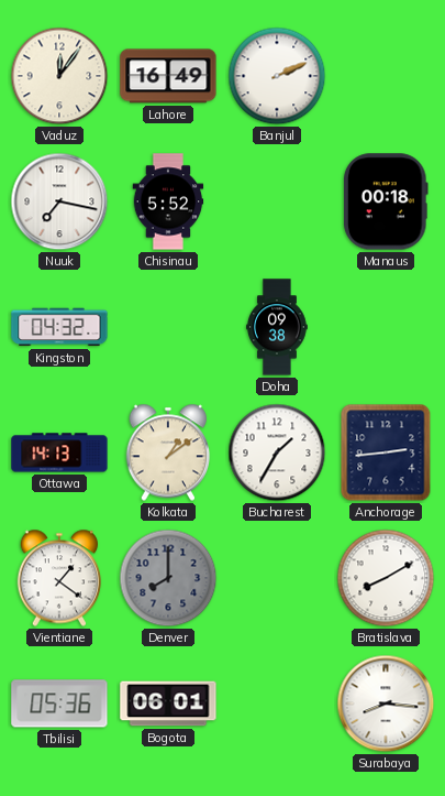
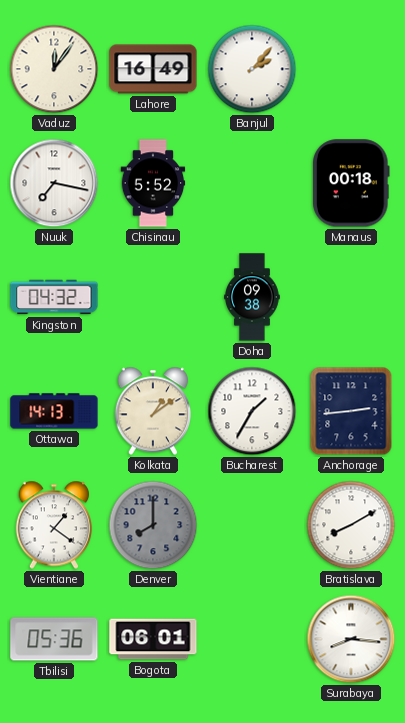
Banjul: 2:11 -> 2:07
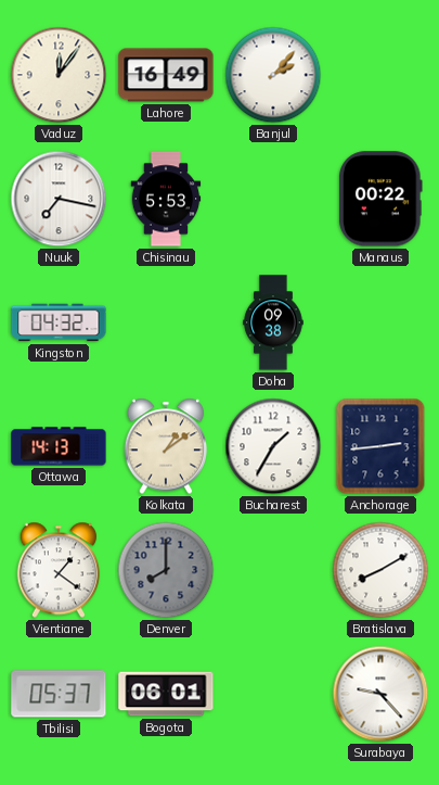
Chisinau: 5:52 -> 5:53
Manaus: 00:18 -> 00:22
Tbilisi: 05:36 -> 05:37
Surabaya: 8:16 -> 9:23
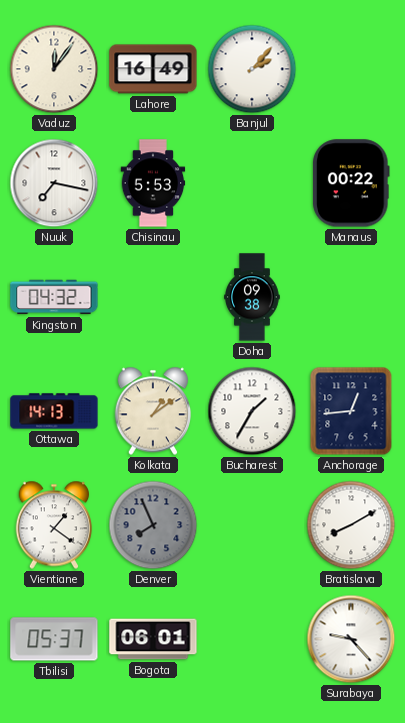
Anchorage: 2:44 -> 12:44
Denver: 8:00 -> 7:56
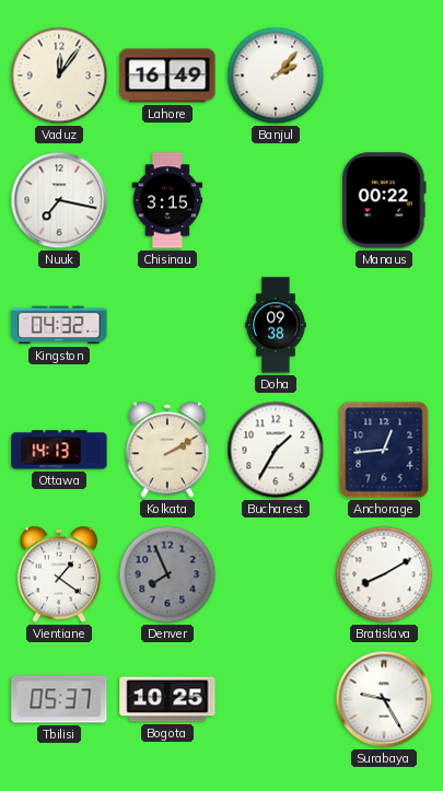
Chisinau: 5:53 -> 3:15
Kolkata: 1:09 -> 2:10
Bogota: 06:01 -> 10:25
Surabaya: 9:23 -> 9:25
